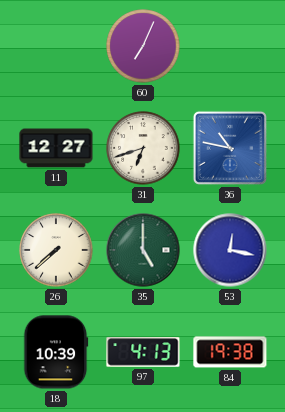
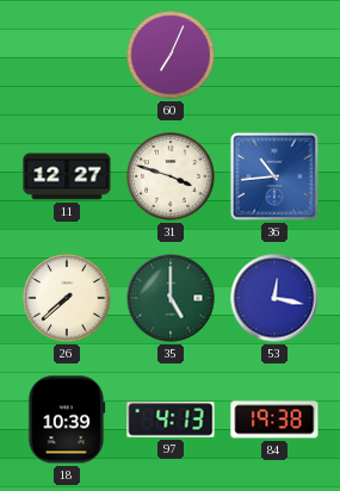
31: 6:42 -> 3:48
36: 10:47 -> 10:44
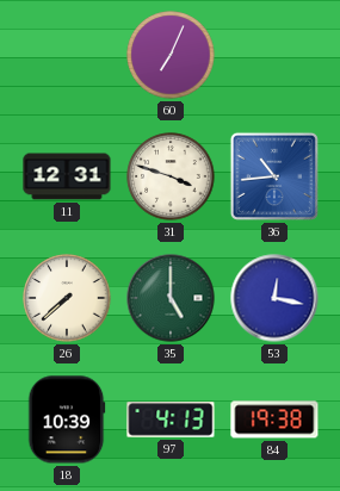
11: 12:27 -> 12:31
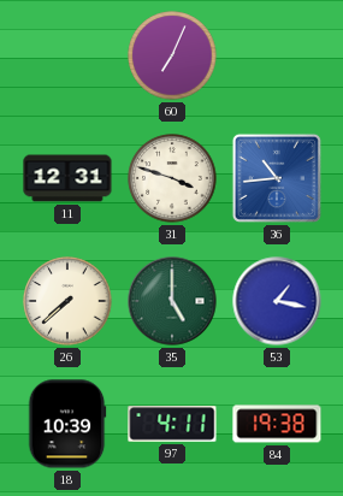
53: 12:17 -> 1:17
97: 4:13 -> 4:11
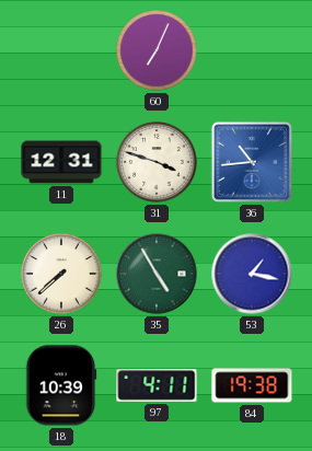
35: 5:00 -> 4:55
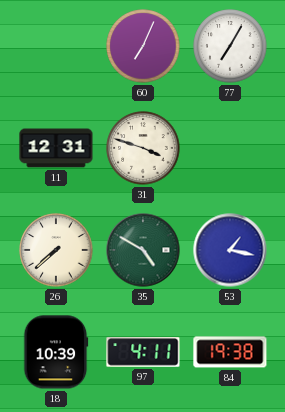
77: none -> 7:05
36: 10:44 -> none
35: 4:55 -> 4:50
